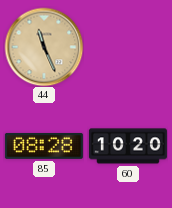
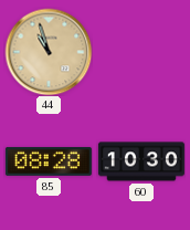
44: 11:26 -> 10:57
60: 10:20 -> 10:30
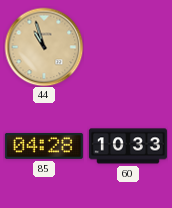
85: 08:28 -> 04:28
60: 10:30 -> 10:33
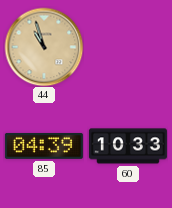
85: 04:28 -> 04:39
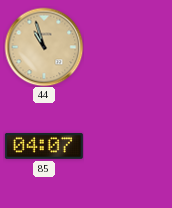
85: 04:39 -> 04:07
60: 10:33 -> none
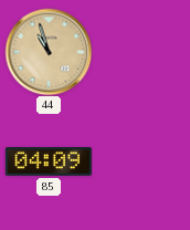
85: 04:07 -> 04:09
